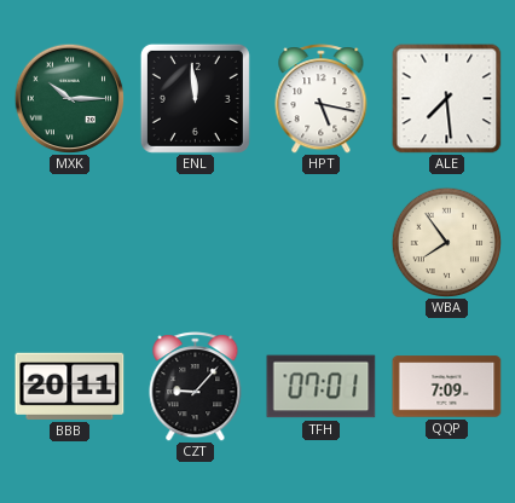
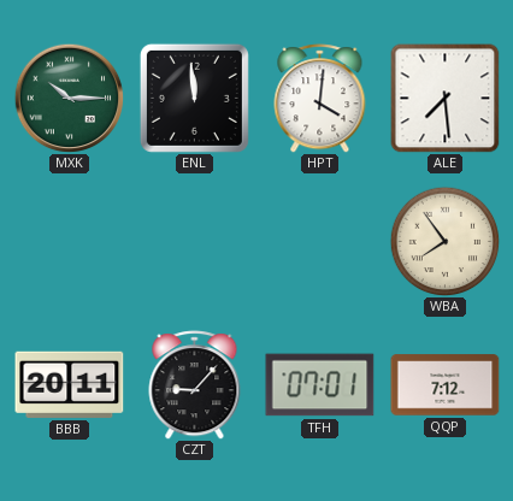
HPT: 5:17 -> 4:01
QQP: 7:09 -> 7:12
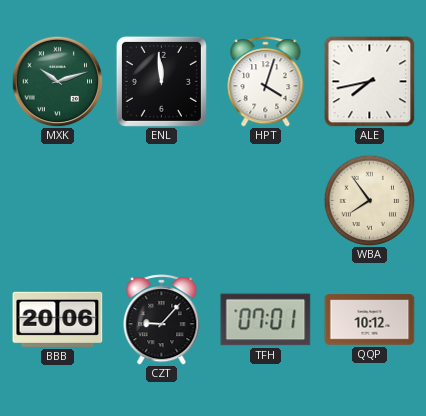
MXK: 10:15 -> 10:12
HPT: 4:01 -> 4:03
ALE: 7:29 -> 7:43
BBB: 20:11 -> 20:06
QQP: 7:12 -> 10:12
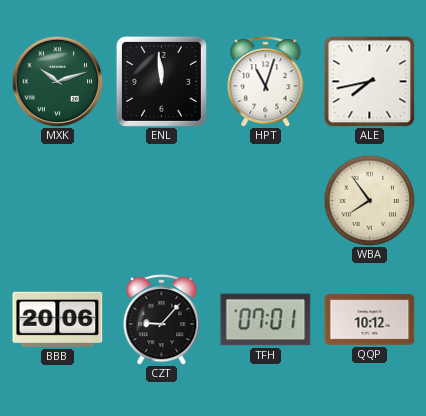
HPT: 4:03 -> 11:03
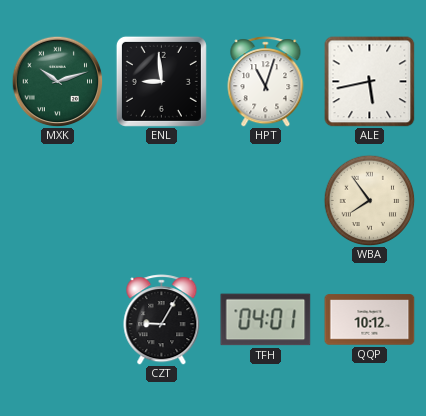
ENL: 11:59 -> 8:59
ALE: 7:43 -> 5:43
BBB: 20:06 -> none
CZT: 9:07 -> 9:05
TFH: 07:01 -> 04:01
